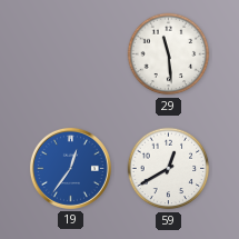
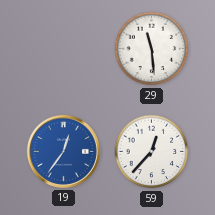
59: 12:40 -> 12:37
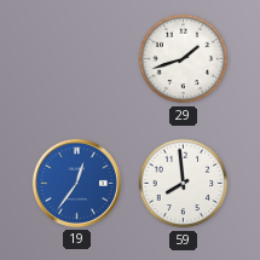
29: 11:29 -> 1:42
59: 12:37 -> 7:59
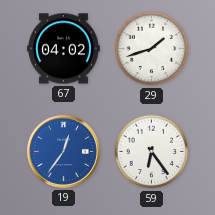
67: none -> 04:02
59: 7:59 -> 6:24
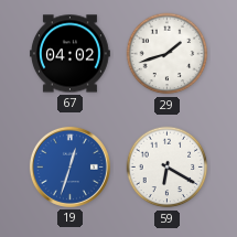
19: 12:36 -> 12:33
59: 6:24 -> 6:20
